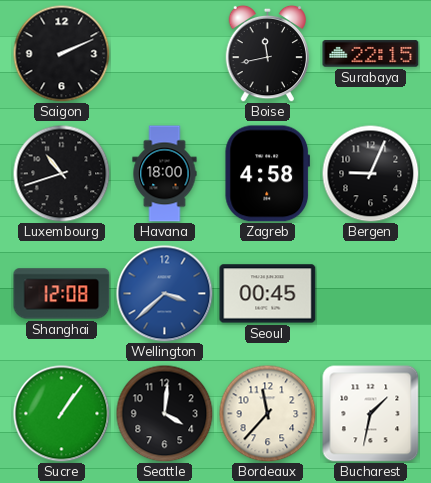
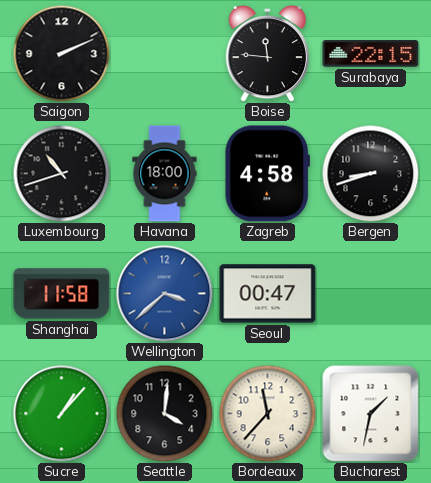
Boise: 11:43 -> 11:46
Bergen: 9:04 -> 8:42
Shanghai: 12:08 -> 11:58
Seoul: 00:45 -> 00:47
Sucre: 1:06 -> 1:07
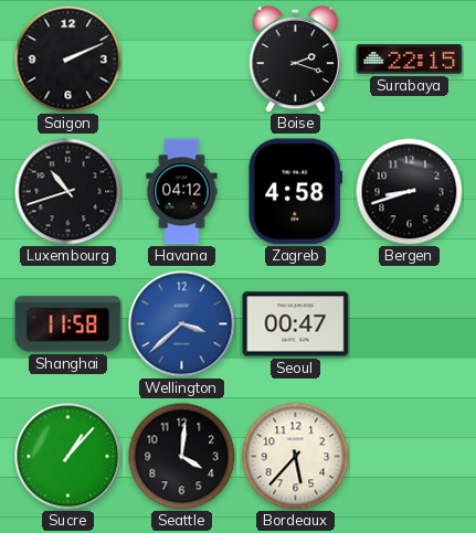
Boise: 11:46 -> 2:18
Havana: 18:00 -> 04:12
Bordeaux: 11:37 -> 5:37
Bucharest: 1:32 -> none
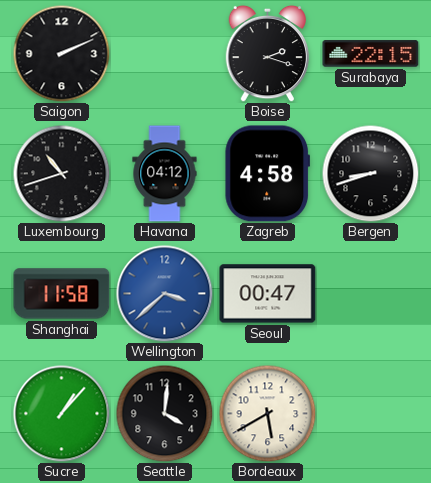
Bordeaux: 5:37 -> 5:40
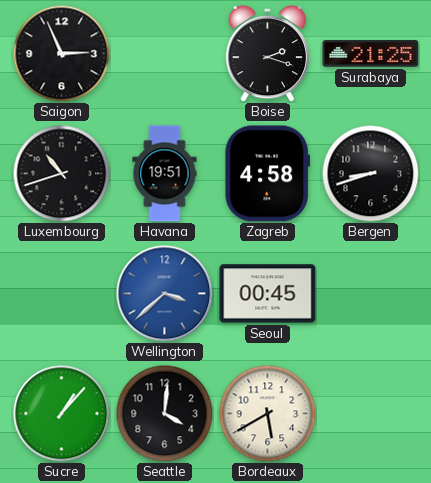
Saigon: 2:11 -> 2:56
Surabaya: 22:15 -> 21:25
Havana: 04:12 -> 19:51
Shanghai: 11:58 -> none
Seoul: 00:47 -> 00:45
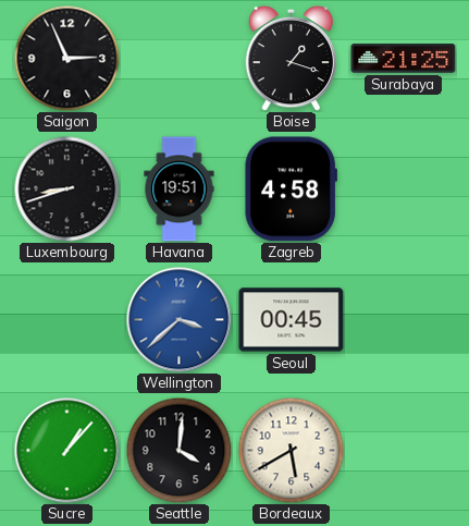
Boise: 2:18 -> 1:18
Luxembourg: 10:42 -> 8:42
Bergen: 8:42 -> none
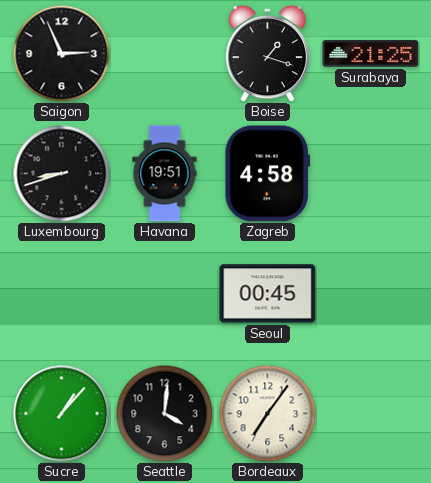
Wellington: 3:38 -> none
Bordeaux: 5:40 -> 7:06
